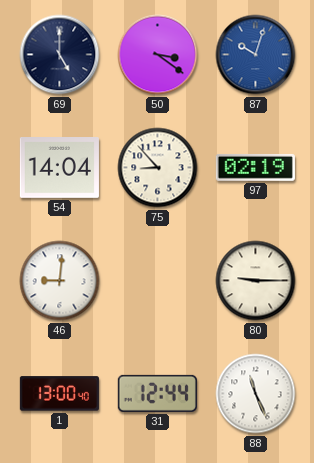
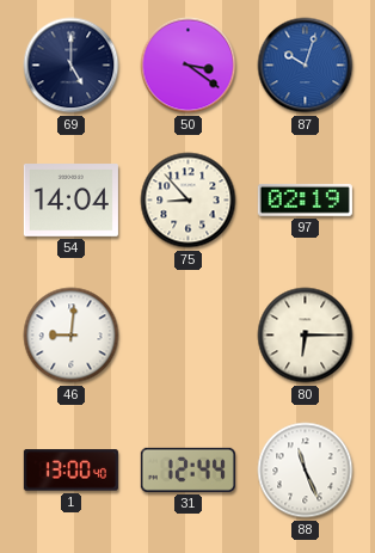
80: 9:15 -> 6:15
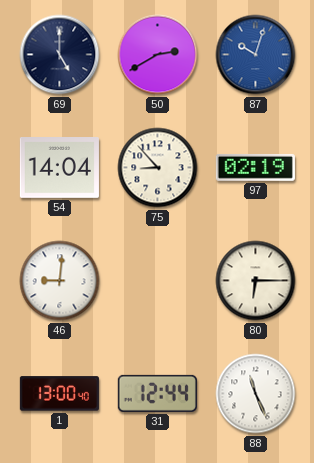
50: 3:21 -> 2:40
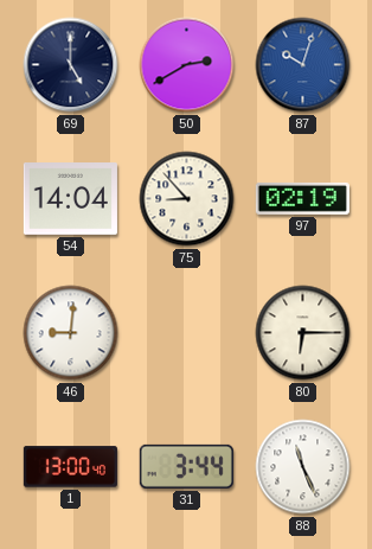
31: 12:44 -> 3:44
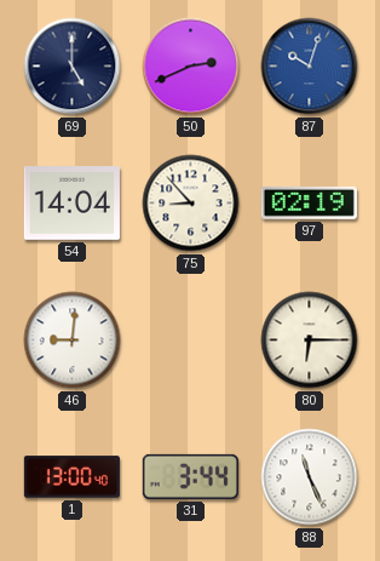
50: 2:40 -> 2:41
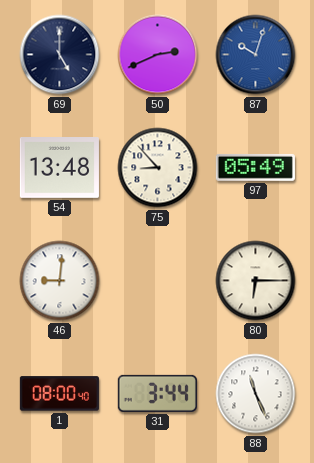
54: 14:04 -> 13:48
97: 02:19 -> 05:49
1: 13:00 -> 08:00
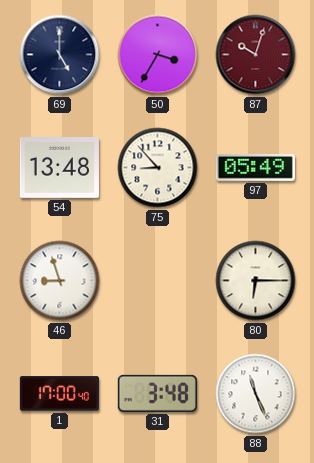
50: 2:41 -> 3:35
87 dial: blue -> burgundy
46: 9:01 -> 8:57
1: 08:00 -> 17:00
31: 3:44 -> 3:48
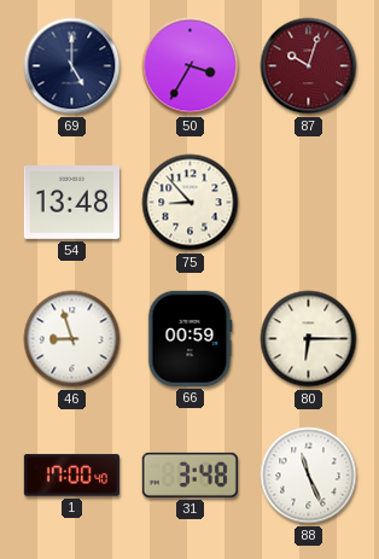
97: 05:49 -> none
66: none -> 00:59
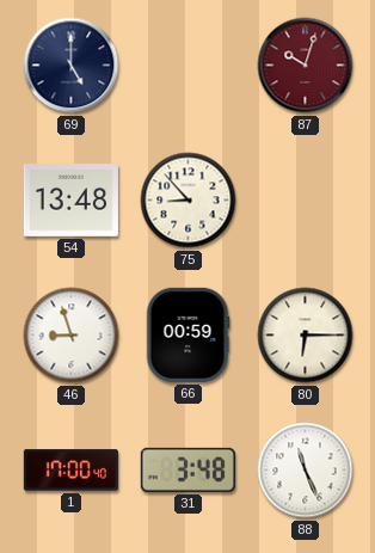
50: 3:35 -> none
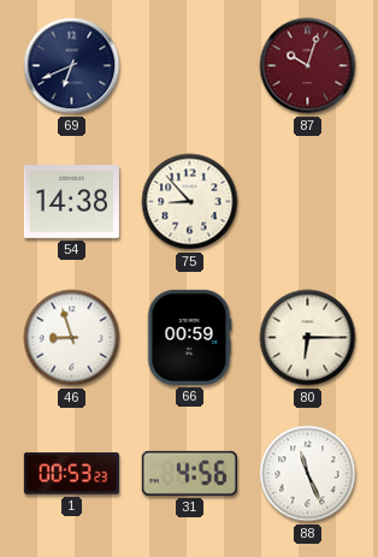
69: 5:00 -> 6:41
54: 13:48 -> 14:38
1: 17:00 -> 00:53
31: 3:48 -> 4:56
